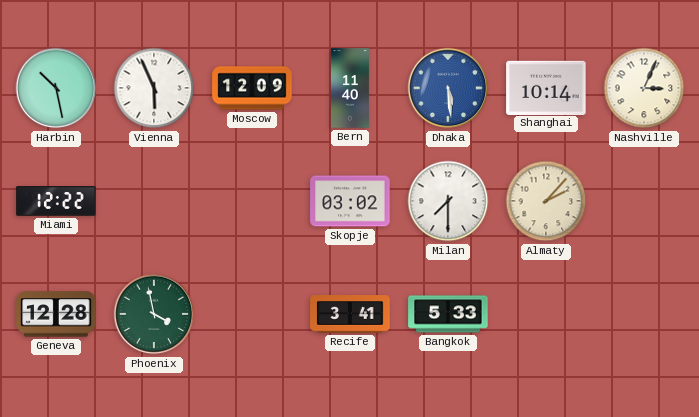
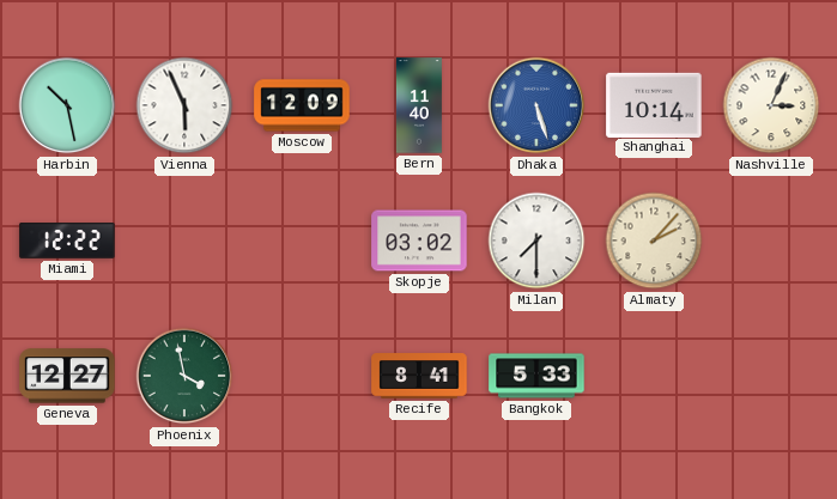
Dhaka: 5:29 -> 5:27
Geneva: 12:28 -> 12:27
Recife: 3:41 -> 8:41
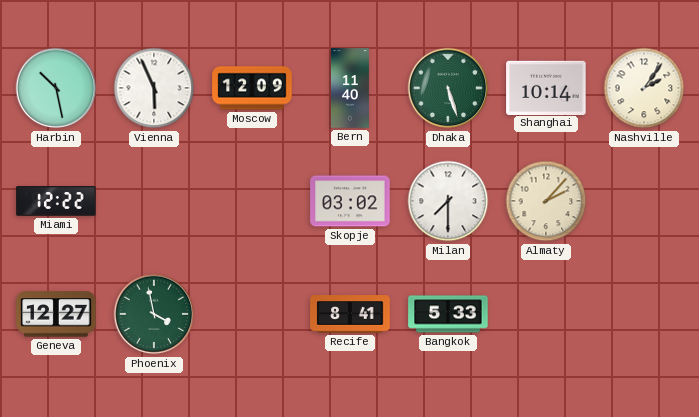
Dhaka dial: blue -> green
Nashville: 3:04 -> 2:06
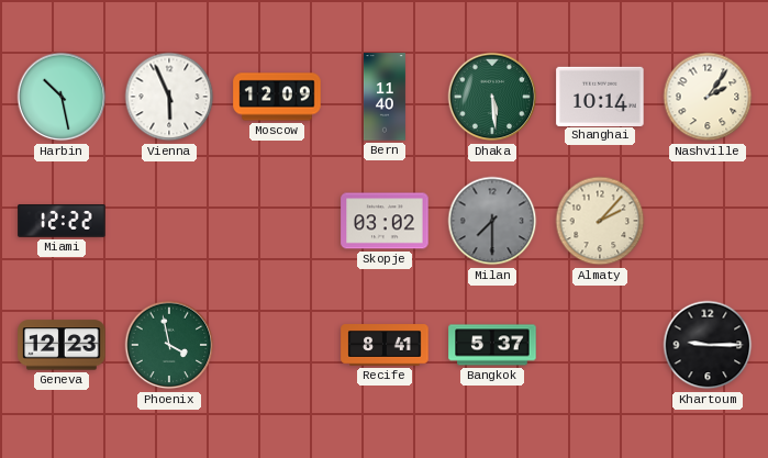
Dhaka: 5:27 -> 5:29
Milan dial: white -> grey
Geneva: 12:27 -> 12:23
Bangkok: 5:33 -> 5:37
Khartoum: none -> 9:15
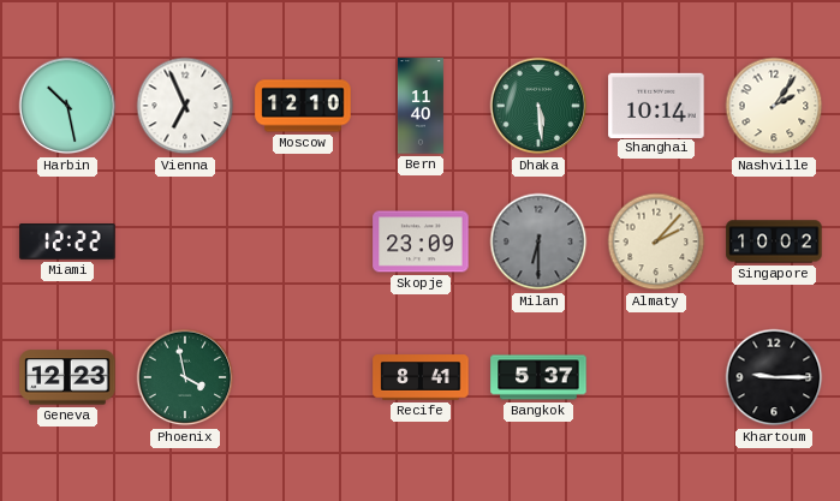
Vienna: 5:56 -> 6:56
Moscow: 12:09 -> 12:10
Skopje: 03:02 -> 23:09
Milan: 7:30 -> 6:30
Singapore: none -> 10:02
